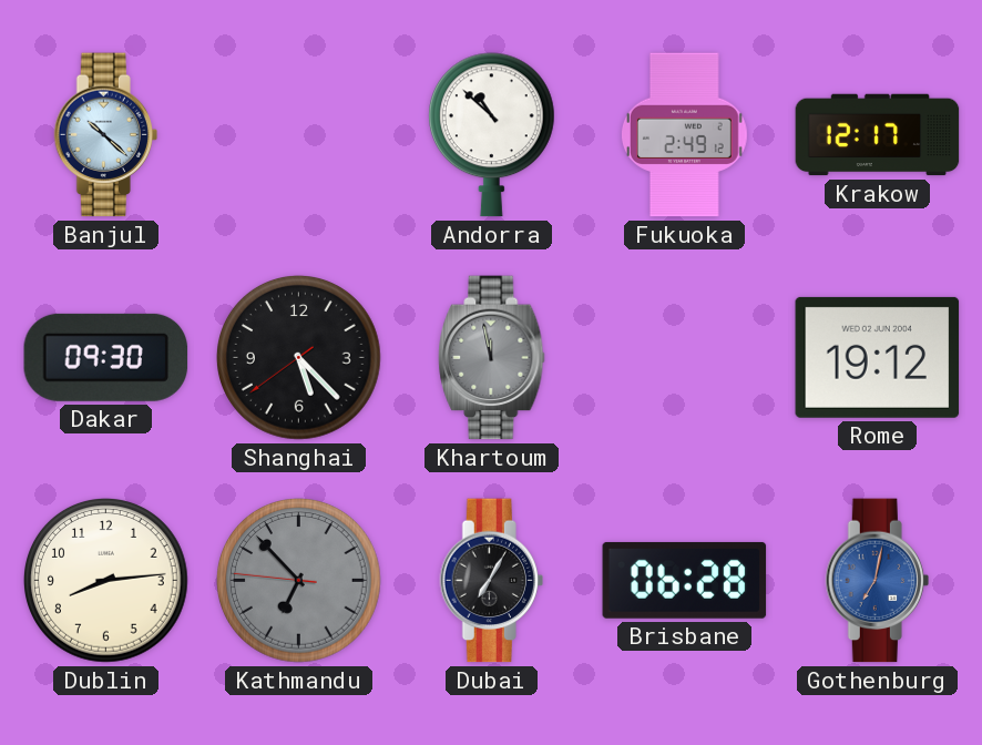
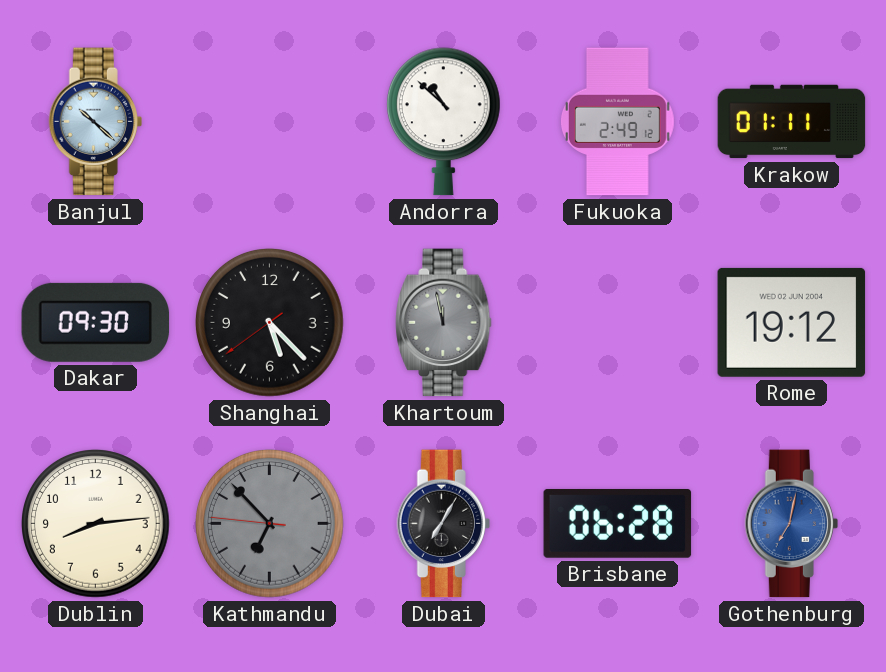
Krakow: 12:17 -> 01:11
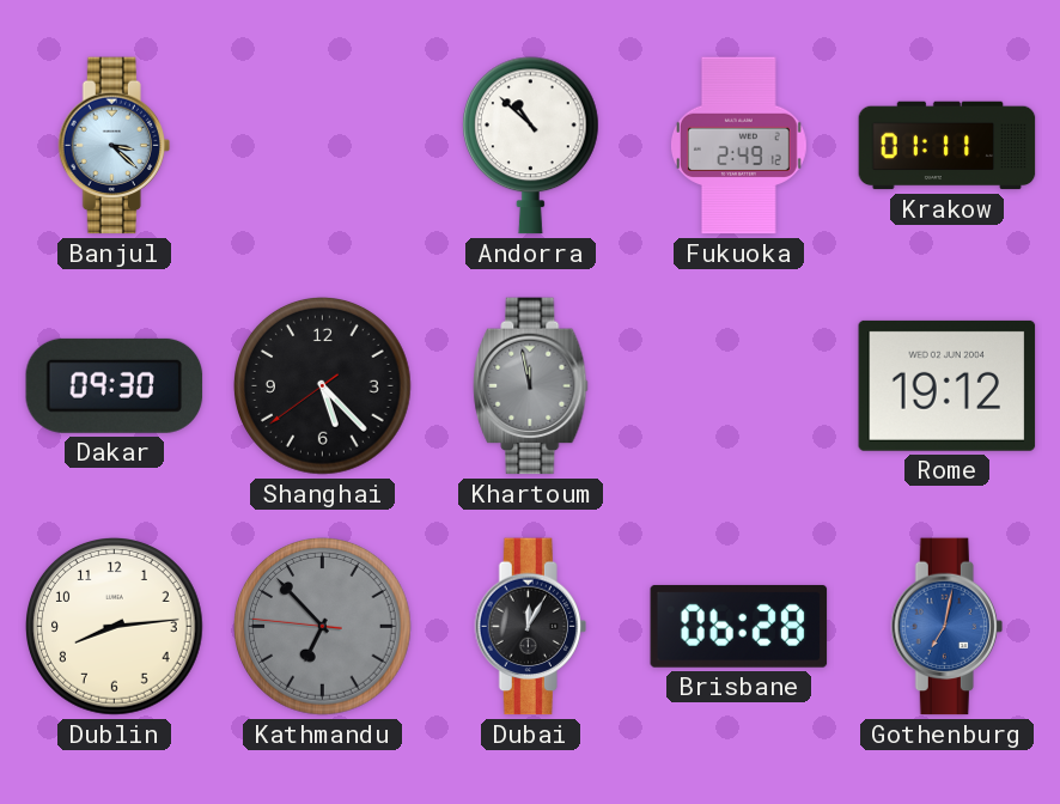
Banjul: 10:22 -> 3:22
Dubai: 7:05 -> 12:05
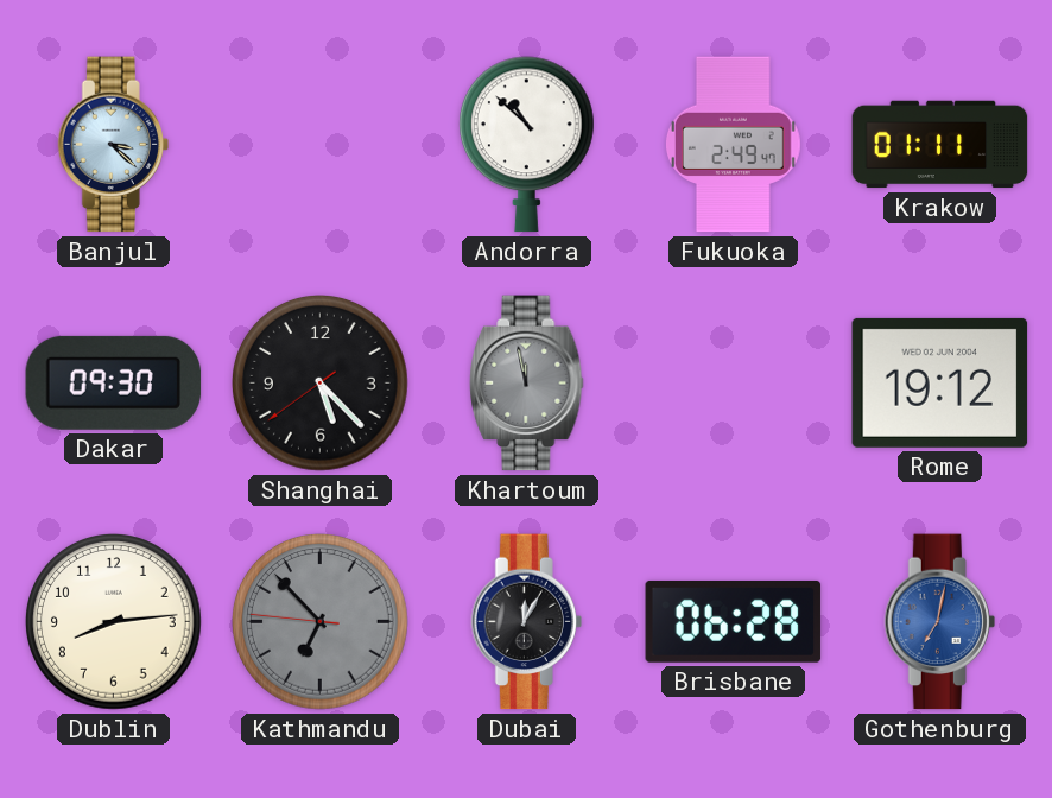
Fukuoka: 2:49:12 -> 2:49:47
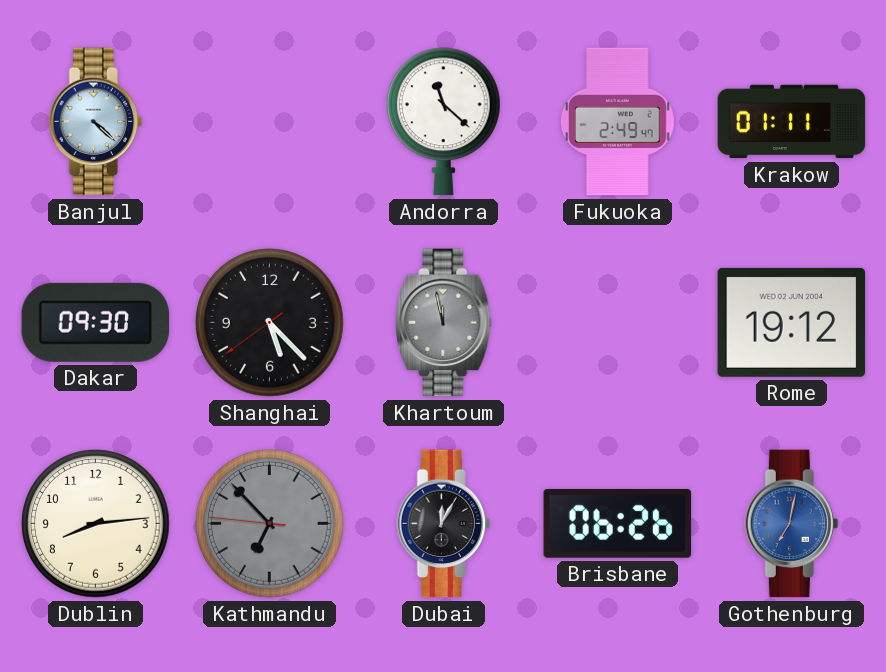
Banjul: 3:22 -> 4:22
Andorra: 10:52 -> 11:22
Brisbane: 06:28 -> 06:26
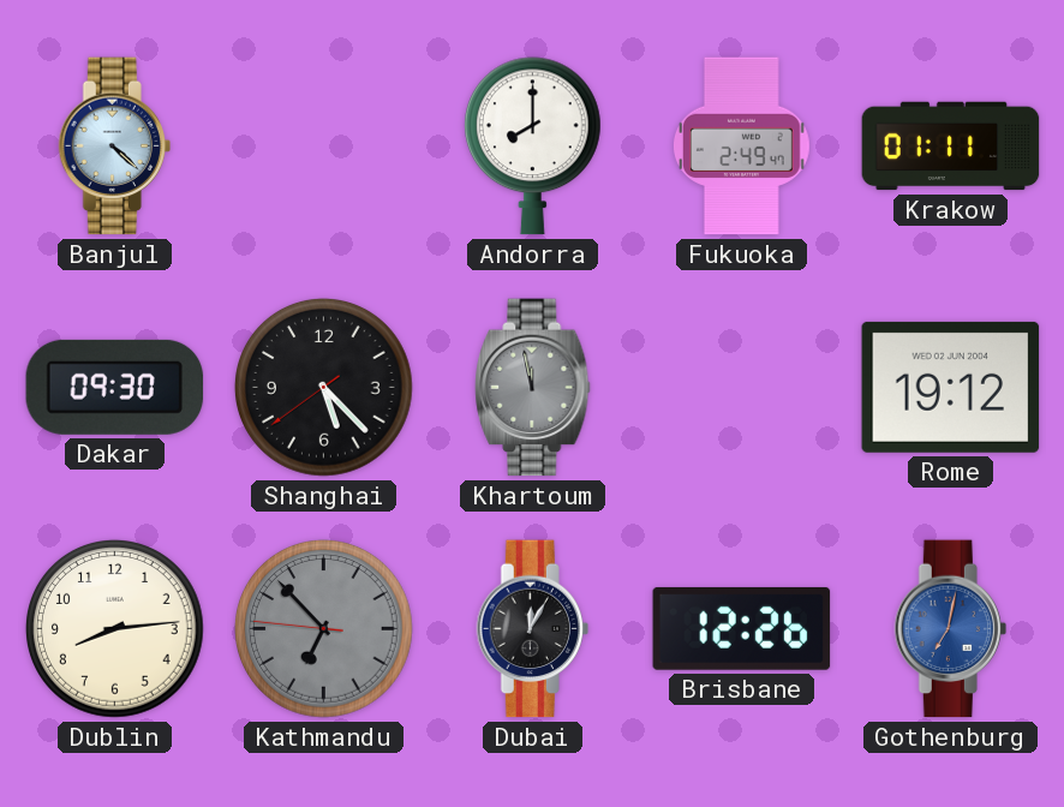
Andorra: 11:22 -> 8:00
Brisbane: 06:26 -> 12:26
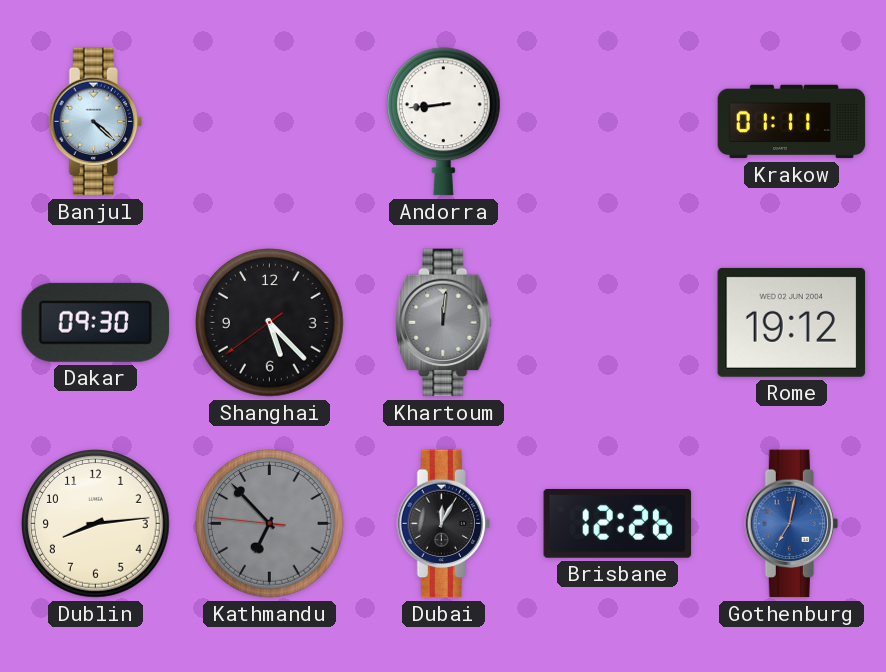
Andorra: 8:00 -> 8:44
Fukuoka: 2:49 -> none
Khartoum: 11:58 -> 12:01
